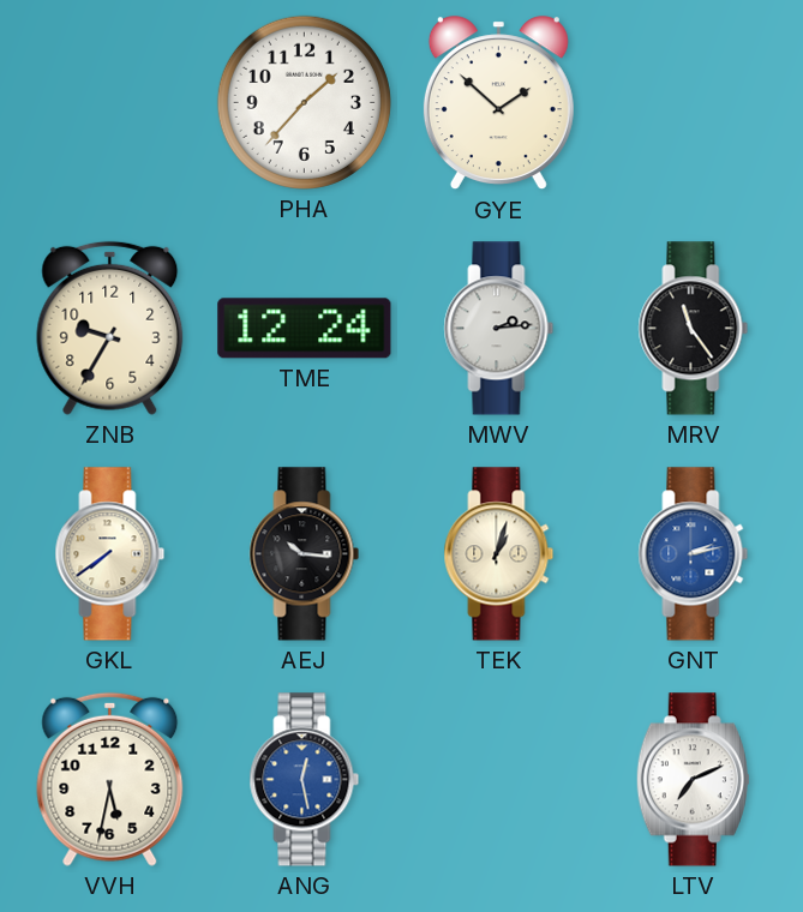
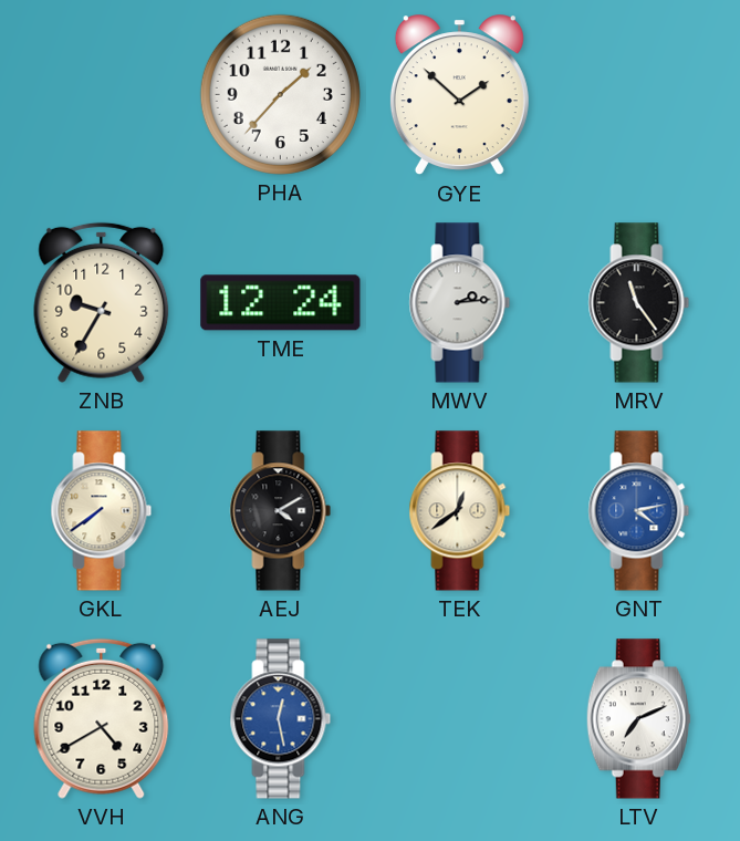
AEJ: 10:16 -> 4:10
TEK: 1:03 -> 12:39
GNT: 2:13 -> 4:13
VVH: 5:32 -> 4:40
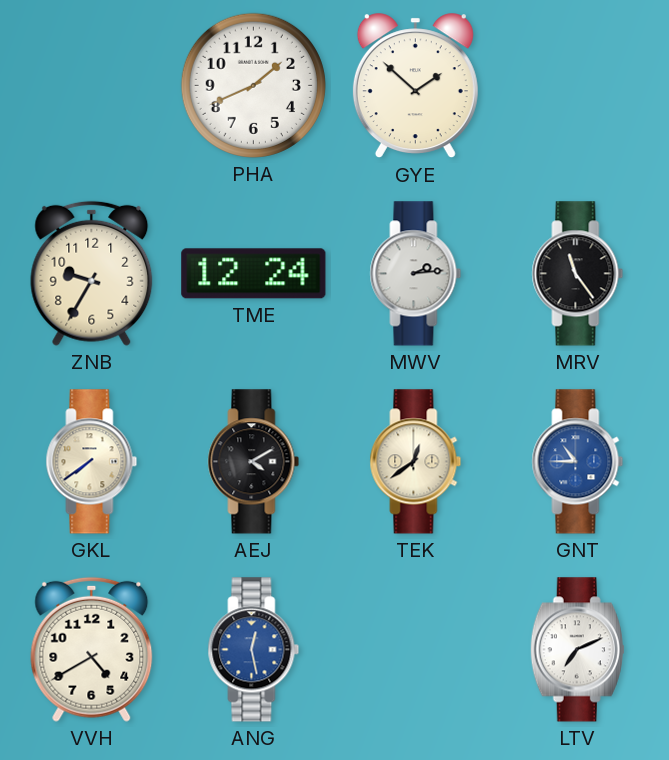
PHA: 1:37 -> 1:41
GNT: 4:13 -> 10:45
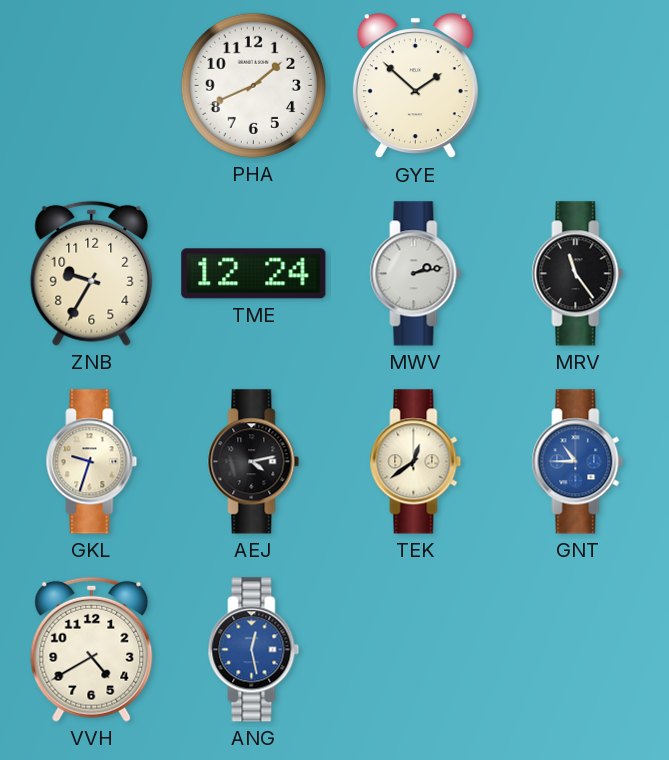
MWV: 2:14 -> 2:13
GKL: 7:39 -> 9:33
AEJ: 4:10 -> 4:13
LTV: 7:11 -> none
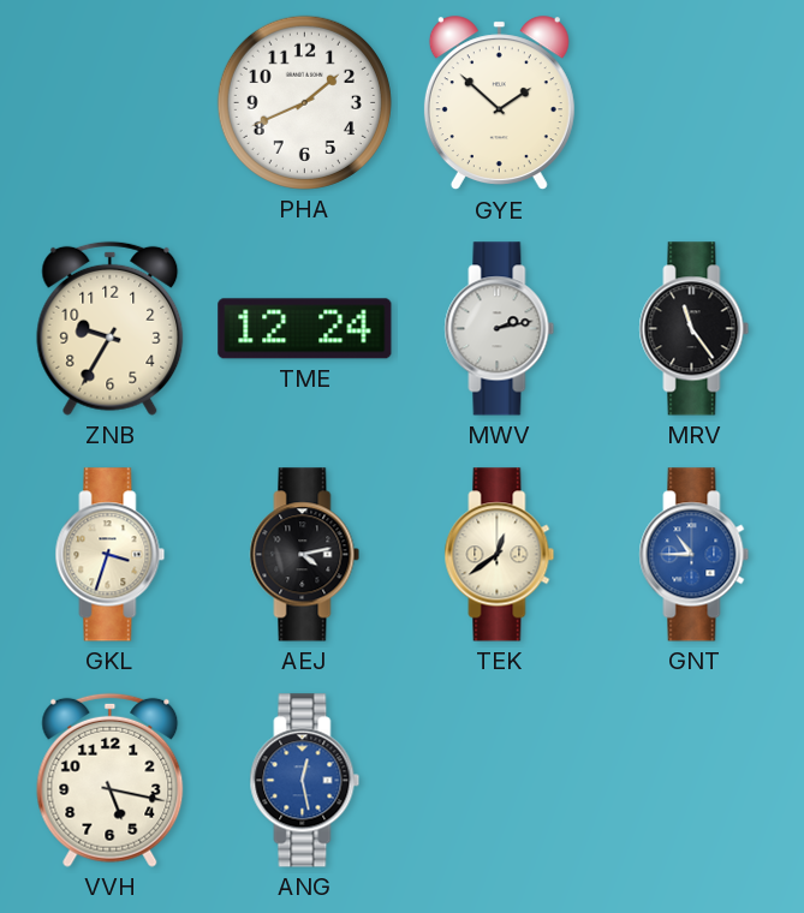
GKL: 9:33 -> 3:33
VVH: 4:40 -> 5:17
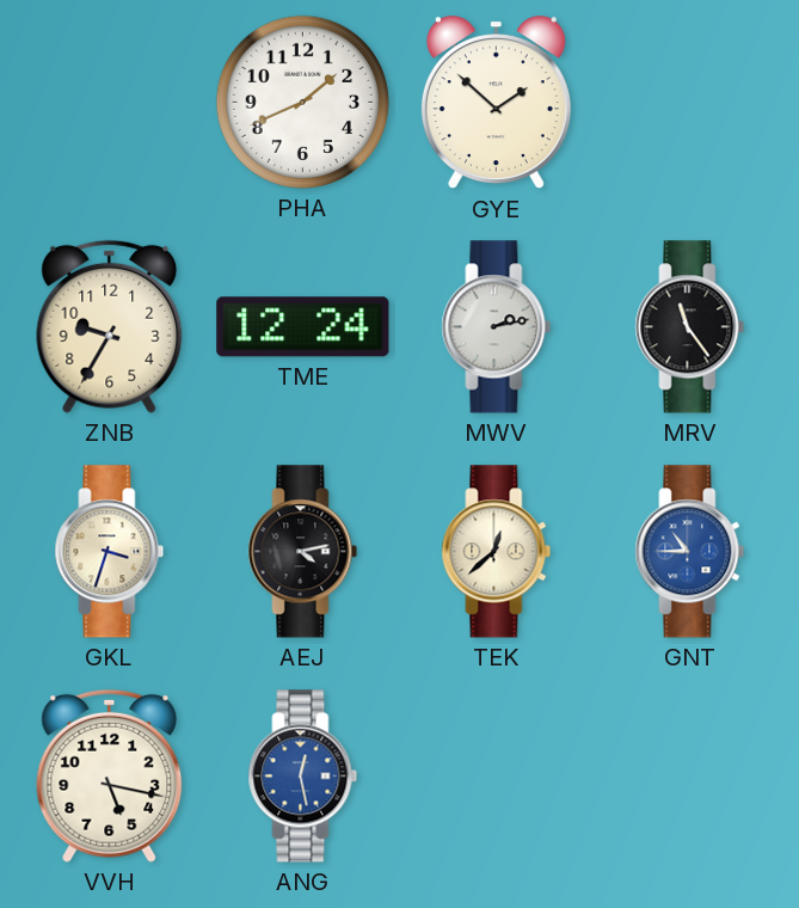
TEK: 12:39 -> 12:38
